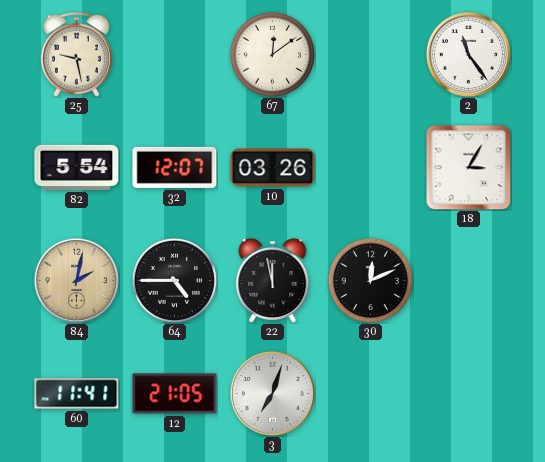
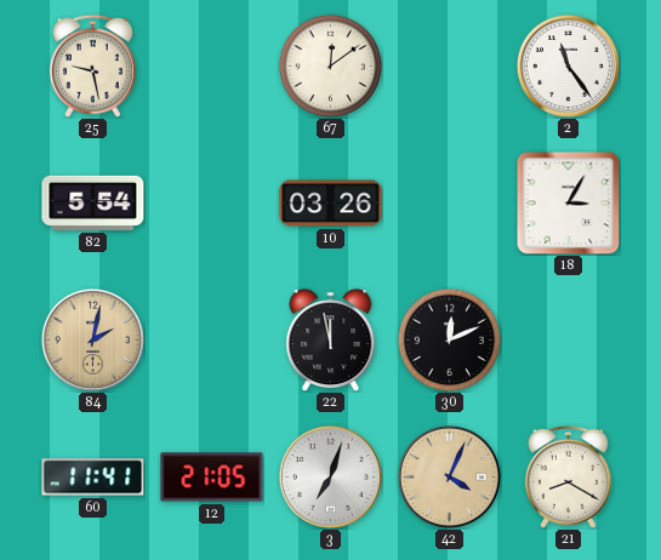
32: 12:07 -> none
64: 4:45 -> none
42: none -> 4:04
21: none -> 8:20
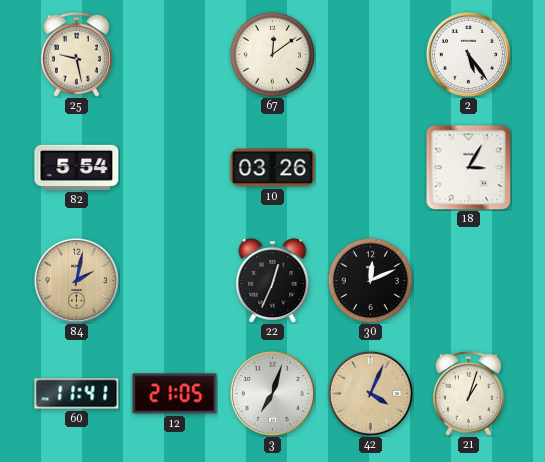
2: 11:24 -> 5:24
22: 11:58 -> 12:34
21: 8:20 -> 1:03
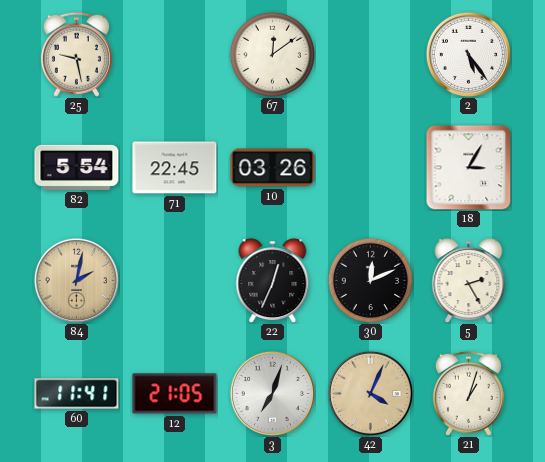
71: none -> 22:45
5: none -> 2:25
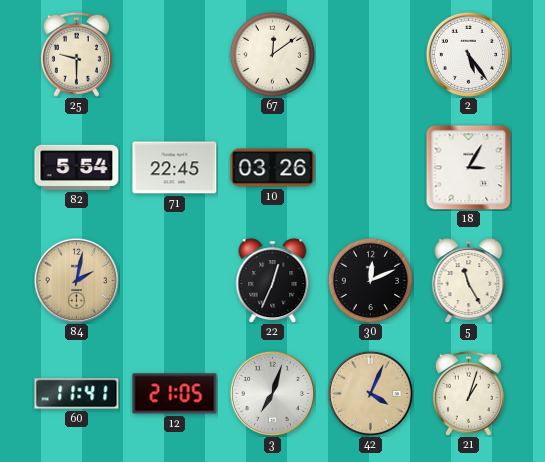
25: 9:28 -> 9:30
5: 2:25 -> 11:25
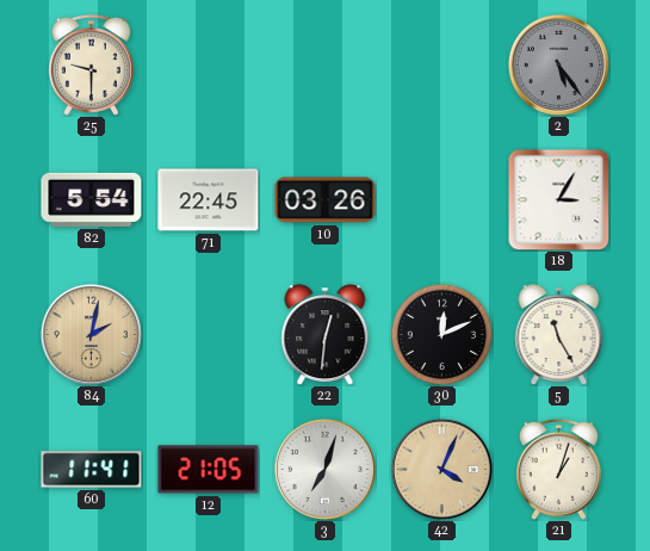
67: 12:09 -> none
2 dial: white -> grey
22: 12:34 -> 12:31
